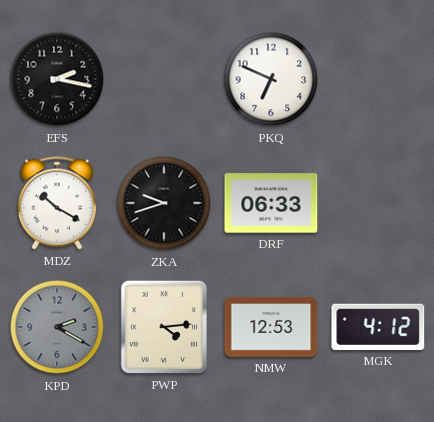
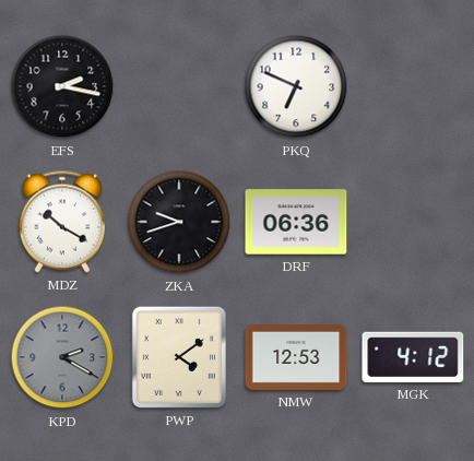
DRF: 06:33 -> 06:36
PWP: 4:14 -> 4:09
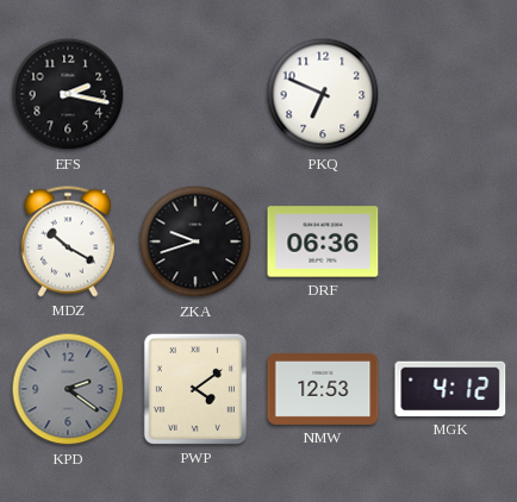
KPD: 2:20 -> 2:21
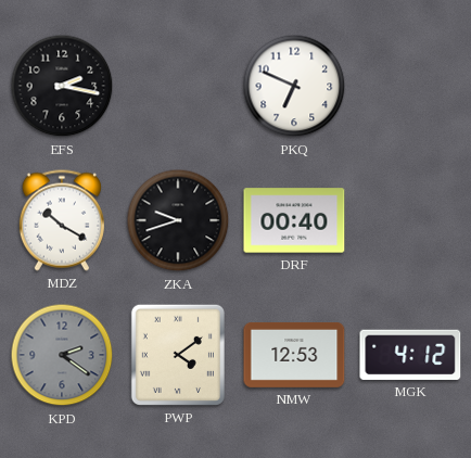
DRF: 06:36 -> 00:40
